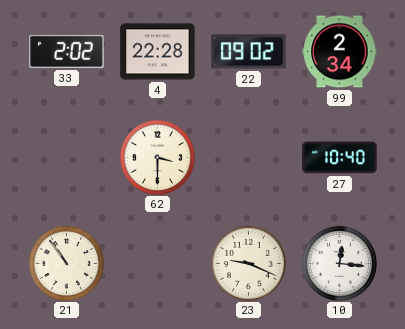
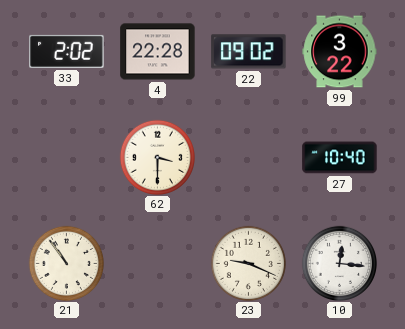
99: 2:34 -> 3:22
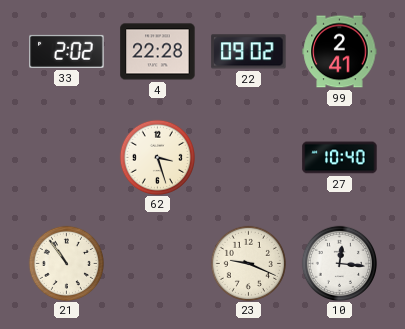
99: 3:22 -> 2:41
62: 3:30 -> 3:27
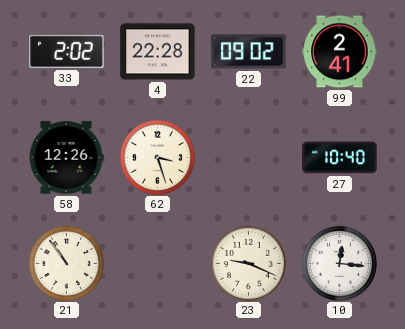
58: none -> 12:26
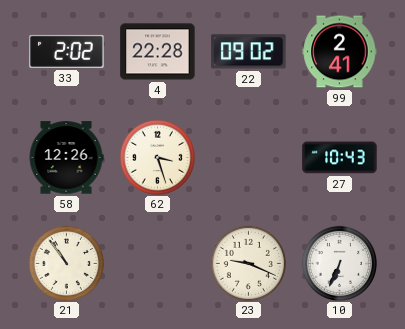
27: 10:40 -> 10:43
10: 12:16 -> 6:34
